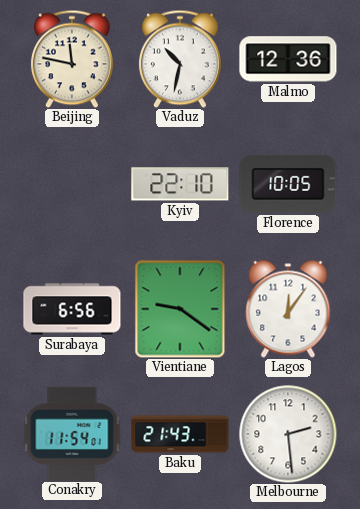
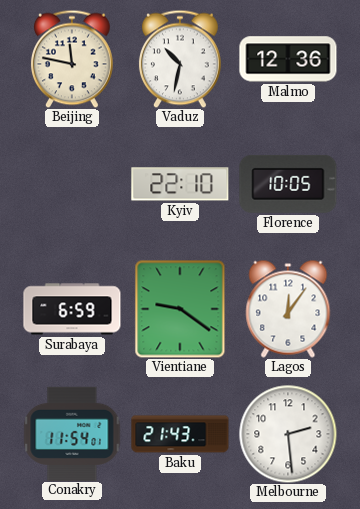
Surabaya: 6:56 -> 6:59
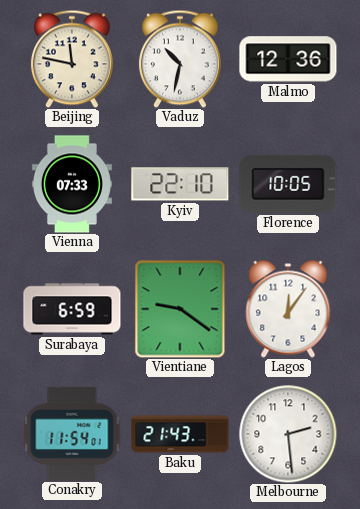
Vienna: none -> 07:33
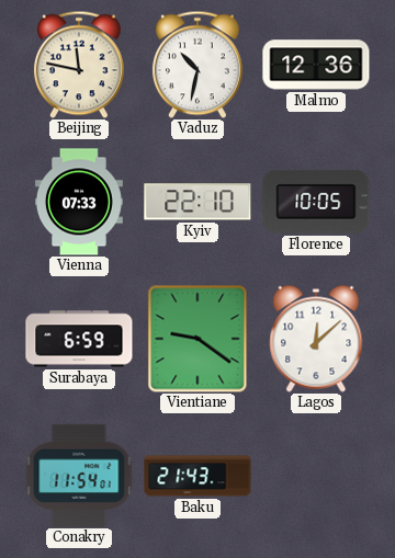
Lagos: 12:06 -> 12:08
Melbourne: 2:29 -> none
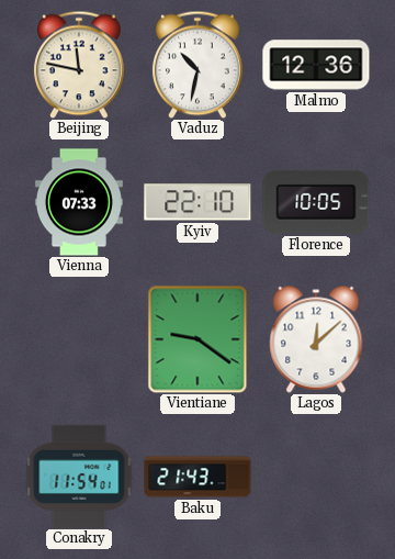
Surabaya: 6:59 -> none
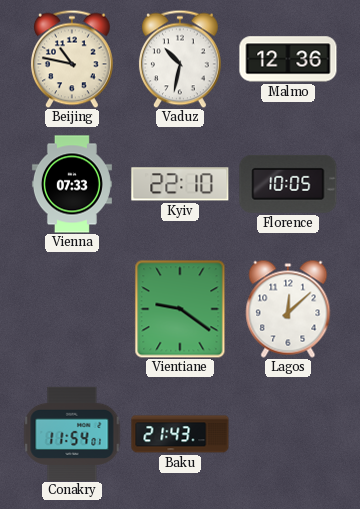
Beijing: 11:47 -> 10:47
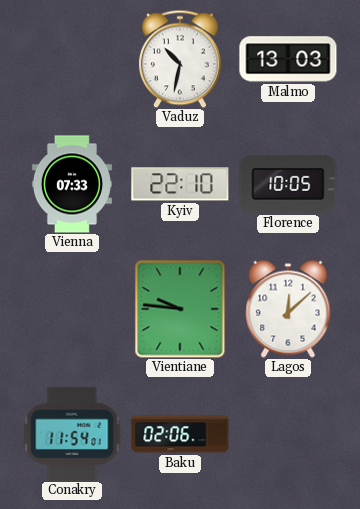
Beijing: 10:47 -> none
Malmo: 12:36 -> 13:03
Vientiane: 9:21 -> 9:46
Baku: 21:43 -> 02:06
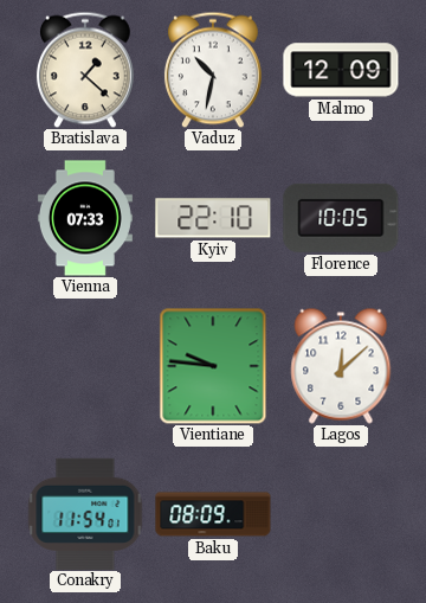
Bratislava: none -> 1:22
Malmo: 13:03 -> 12:09
Baku: 02:06 -> 08:09
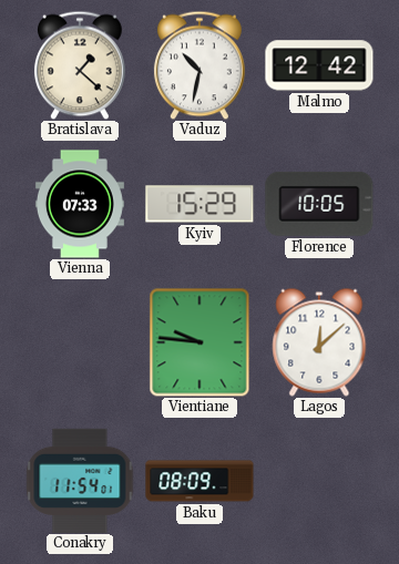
Malmo: 12:09 -> 12:42
Kyiv: 22:10 -> 15:29
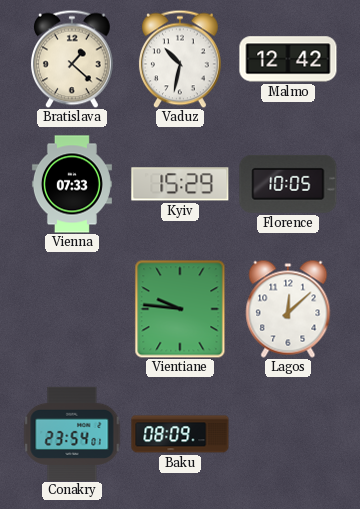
Conakry: 11:54 -> 23:54
